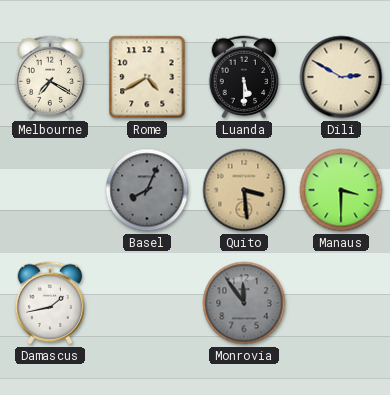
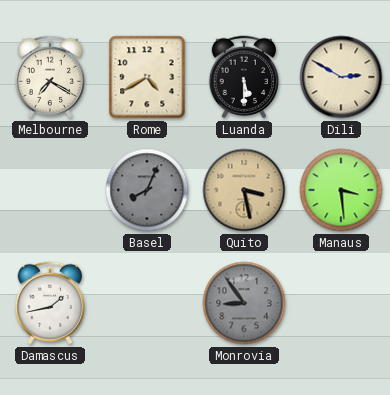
Quito: 3:29 -> 3:28
Manaus: 3:30 -> 3:29
Monrovia: 11:54 -> 8:54
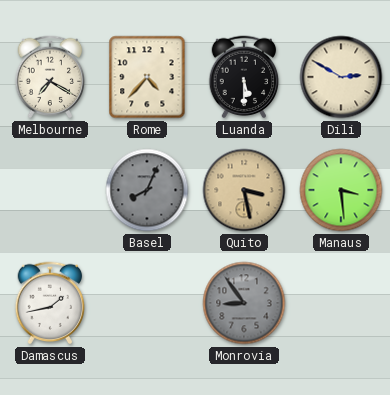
Rome: 4:40 -> 4:37
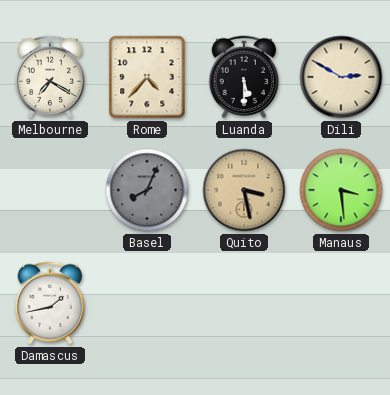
Monrovia: 8:54 -> none
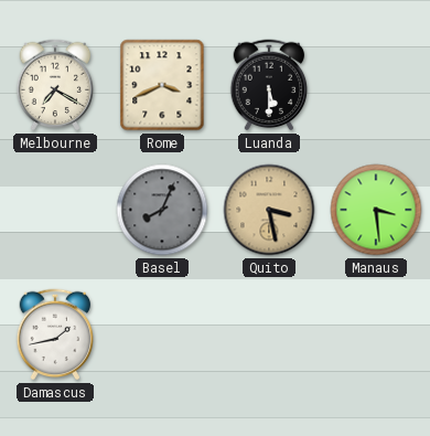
Rome: 4:37 -> 3:41
Dili: 2:50 -> none
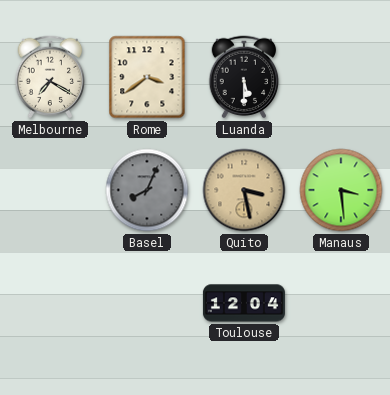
Rome: 3:41 -> 3:39
Damascus: 1:43 -> none
Toulouse: none -> 12:04
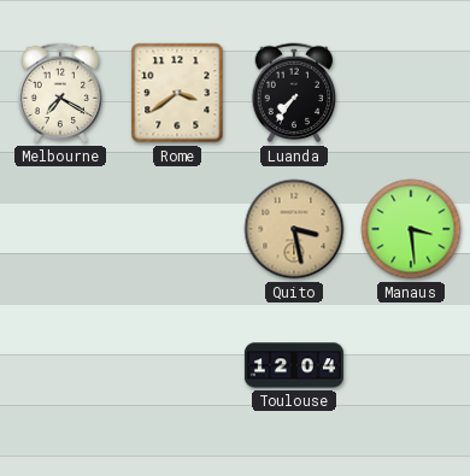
Luanda: 5:30 -> 7:36
Basel: 8:04 -> none
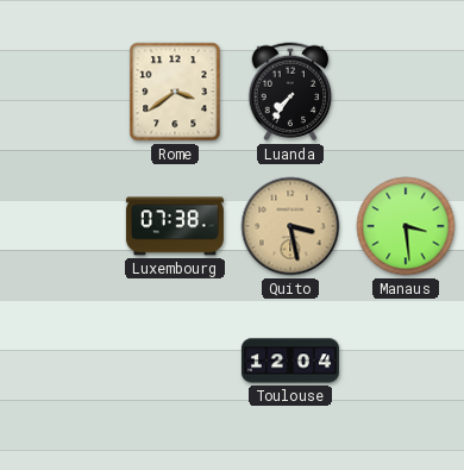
Melbourne: 7:20 -> none
Luxembourg: none -> 07:38
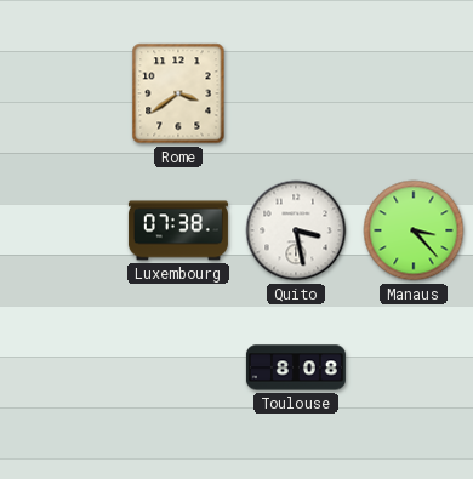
Luanda: 7:36 -> none
Quito dial: champagne -> white
Manaus: 3:29 -> 3:23
Toulouse: 12:04 -> 8:08
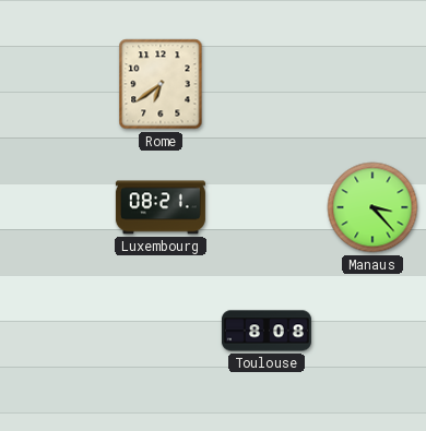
Rome: 3:39 -> 6:39
Luxembourg: 07:38 -> 08:21
Quito: 3:28 -> none
